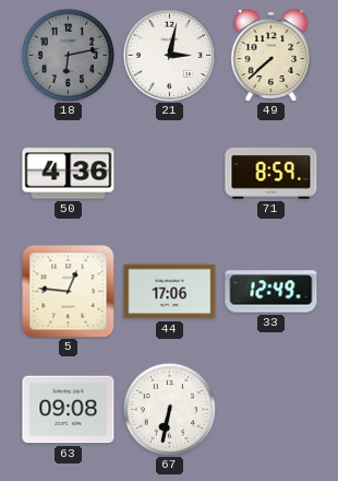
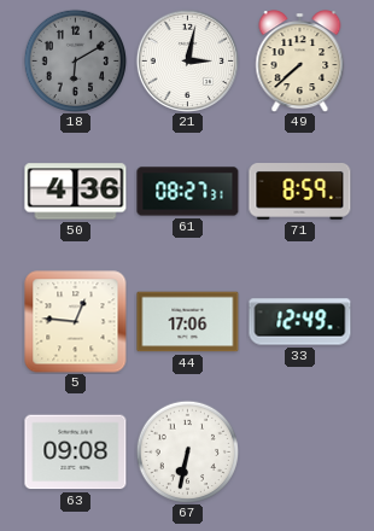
18: 6:13 -> 6:10
61: none -> 08:27
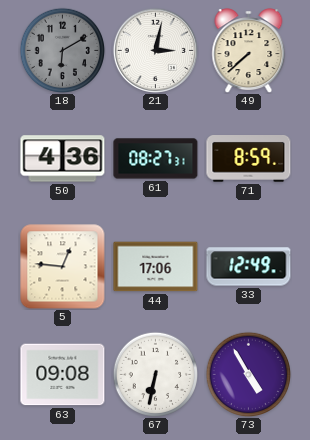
73: none -> 4:55
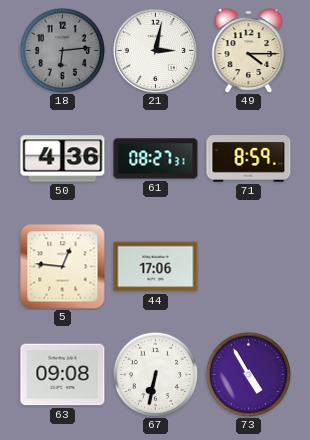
18: 6:10 -> 6:14
49: 7:38 -> 4:15
33: 12:49 -> none
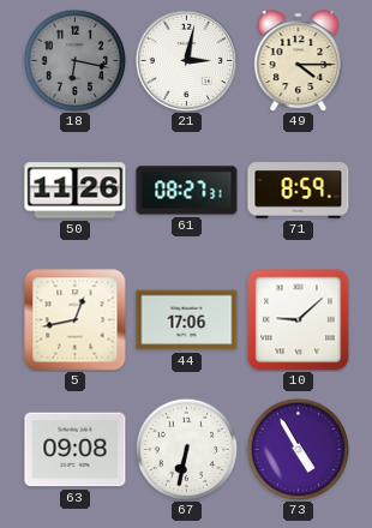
18: 6:14 -> 6:17
50: 4:36 -> 11:26
5: 12:46 -> 12:43
10: none -> 9:08
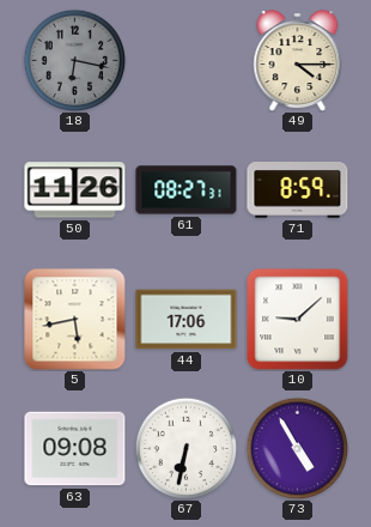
21: 3:02 -> none
5: 12:43 -> 5:43
